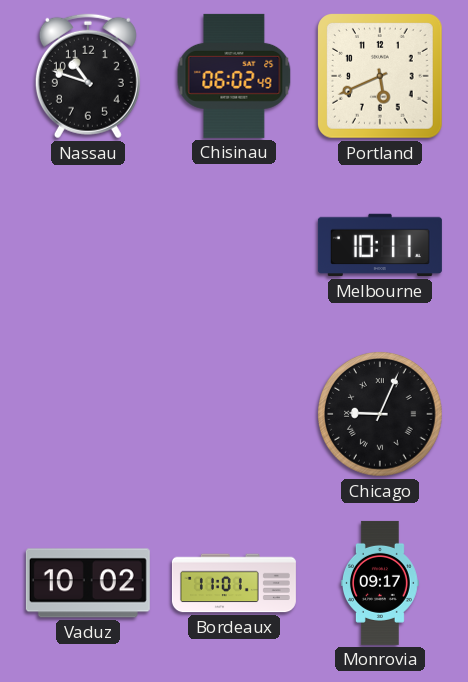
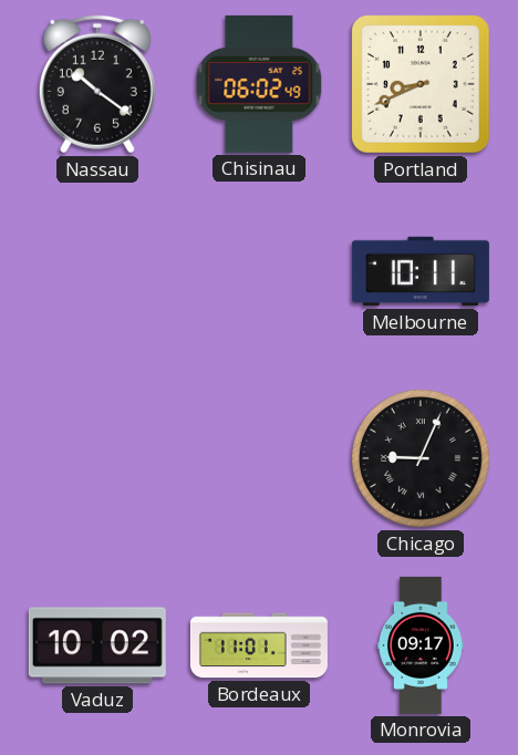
Nassau: 10:48 -> 10:21
Portland: 5:41 -> 8:41
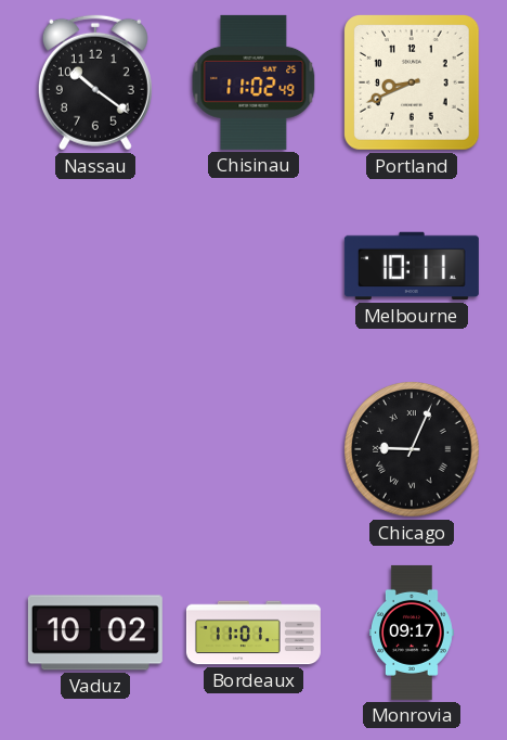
Chisinau: 06:02 -> 11:02
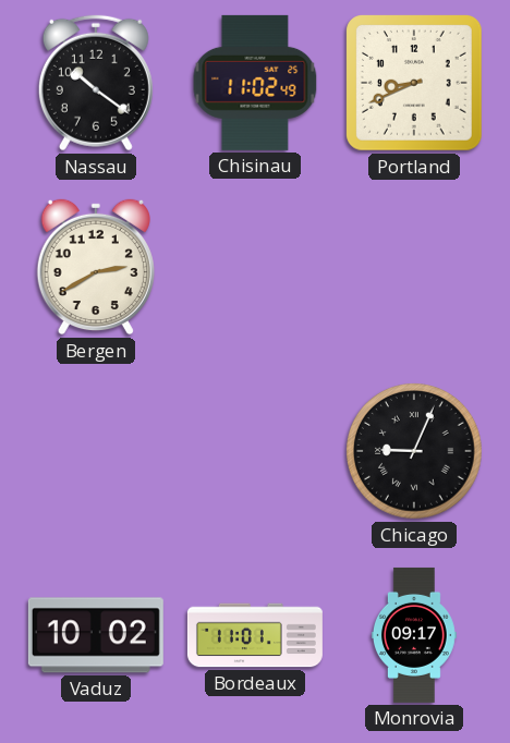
Bergen: none -> 2:40
Melbourne: 10:11 -> none
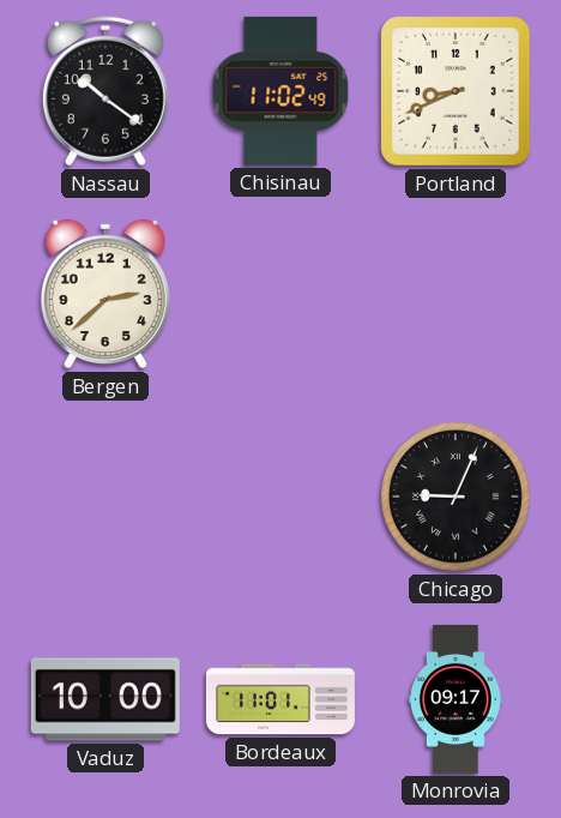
Bergen: 2:40 -> 2:38
Vaduz: 10:02 -> 10:00
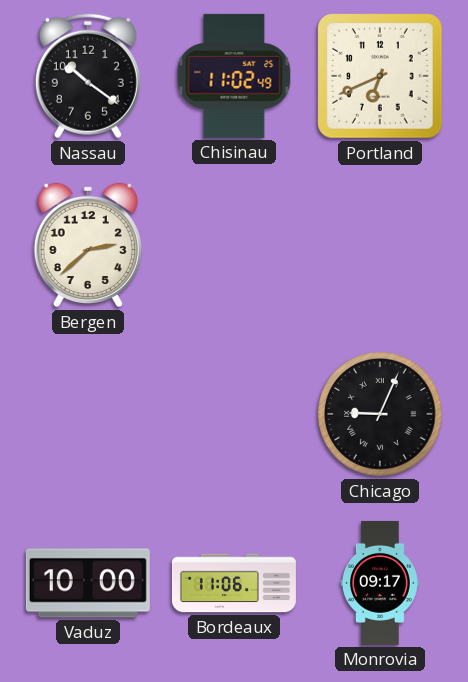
Portland: 8:41 -> 6:41
Bordeaux: 11:01 -> 11:06
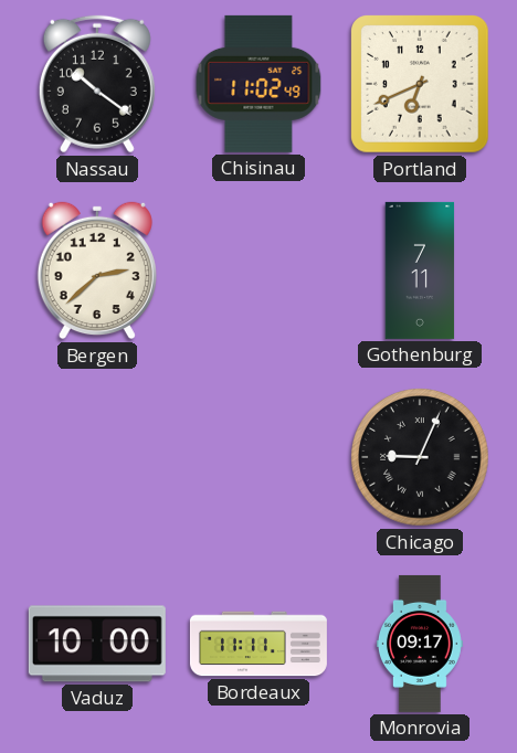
Gothenburg: none -> 7:11
Bordeaux: 11:06 -> 11:11
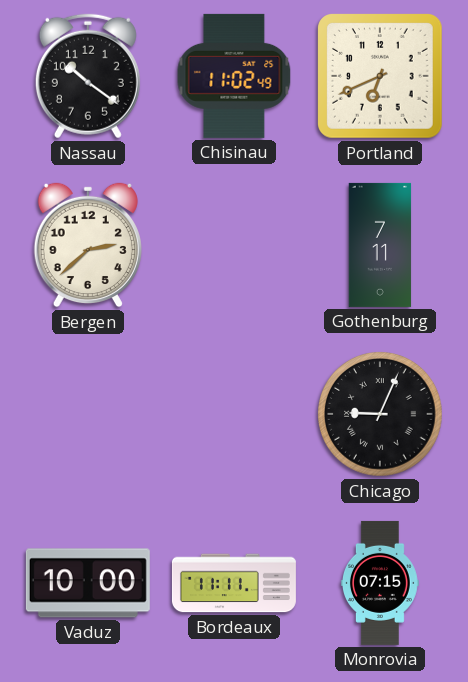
Monrovia: 09:17 -> 07:15
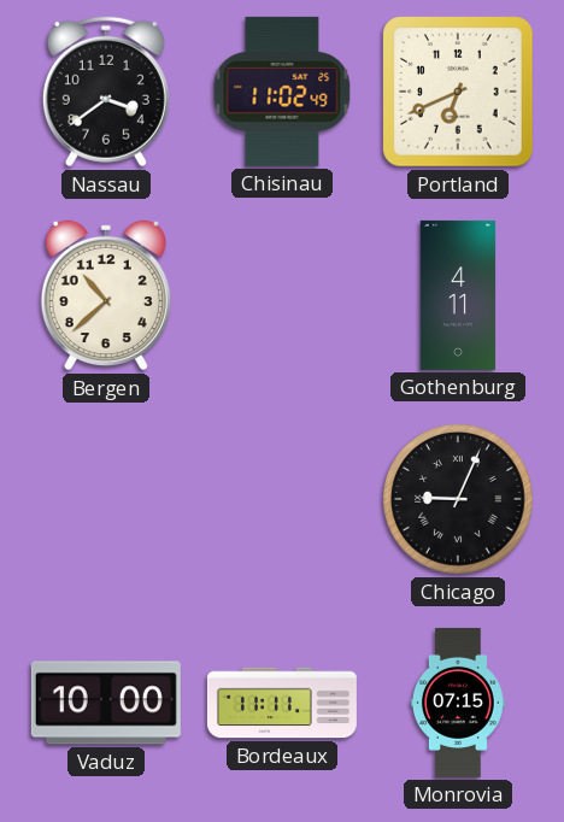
Nassau: 10:21 -> 3:39
Bergen: 2:38 -> 10:38
Gothenburg: 7:11 -> 4:11
